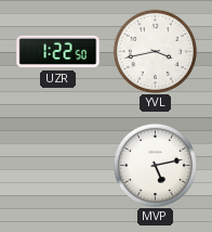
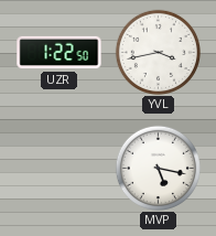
MVP: 5:13 -> 5:17
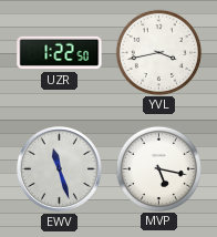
EWV: none -> 11:27
